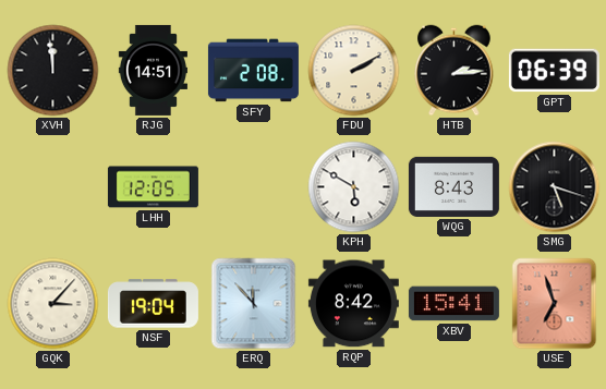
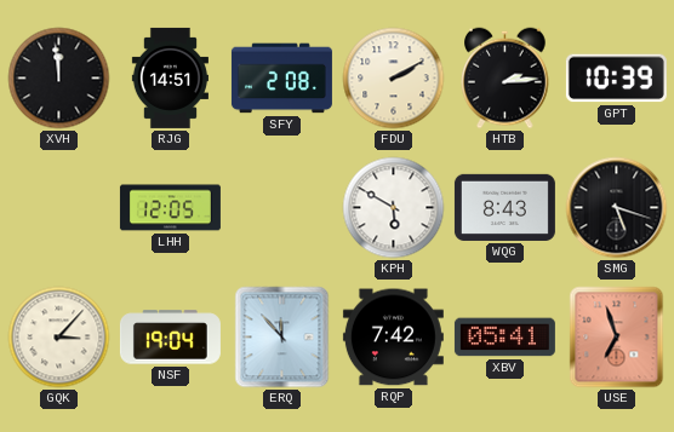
GPT: 06:39 -> 10:39
RQP: 8:42 -> 7:42
XBV: 15:41 -> 05:41
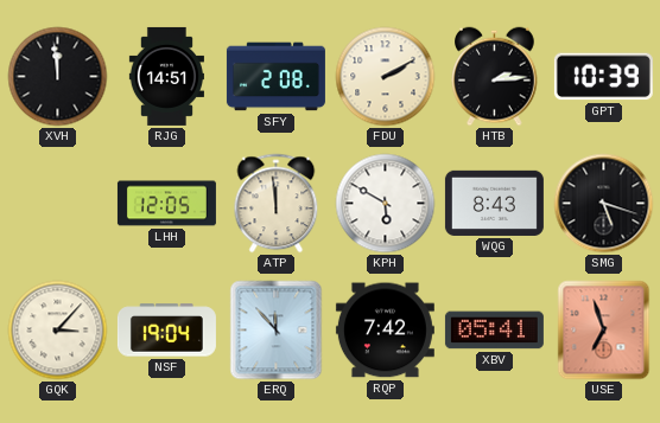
ATP: none -> 11:59
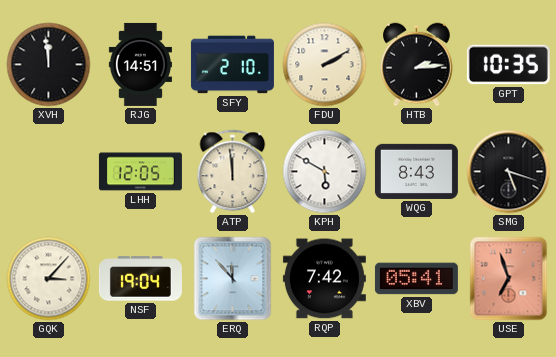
SFY: 2:08 -> 2:10
GPT: 10:39 -> 10:35
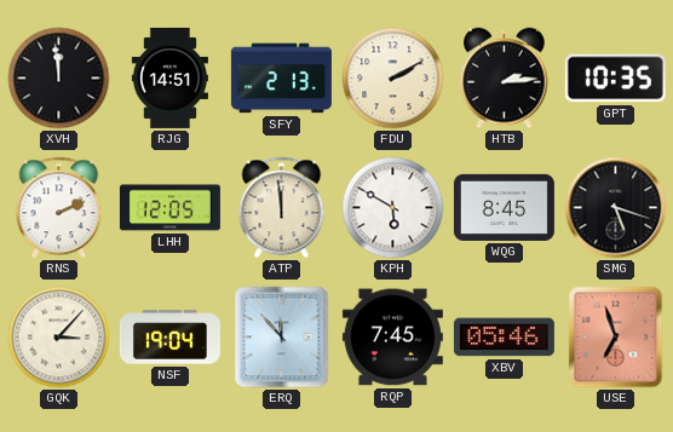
SFY: 2:10 -> 2:13
RNS: none -> 2:11
WQG: 8:43 -> 8:45
RQP: 7:42 -> 7:45
XBV: 05:41 -> 05:46
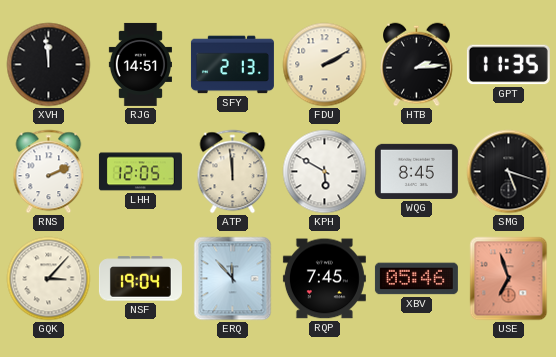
GPT: 10:35 -> 11:35
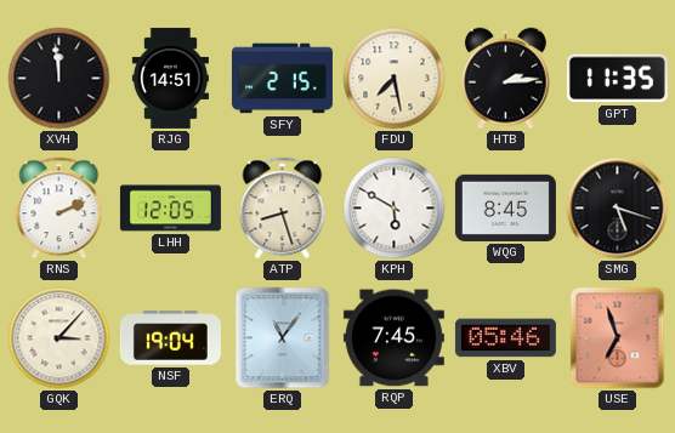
SFY: 2:13 -> 2:15
FDU: 2:10 -> 7:28
ATP: 11:59 -> 8:27
ERQ: 11:53 -> 11:06
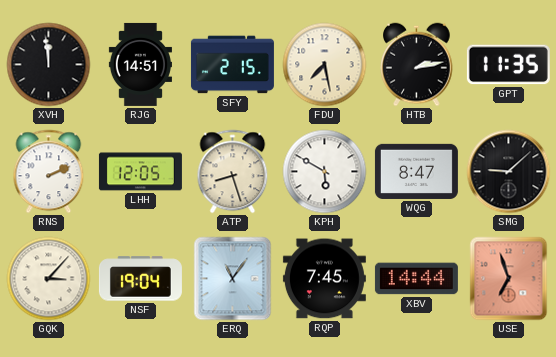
HTB: 2:14 -> 2:13
WQG: 8:45 -> 8:47
SMG: 5:18 -> 9:08
XBV: 05:46 -> 14:44
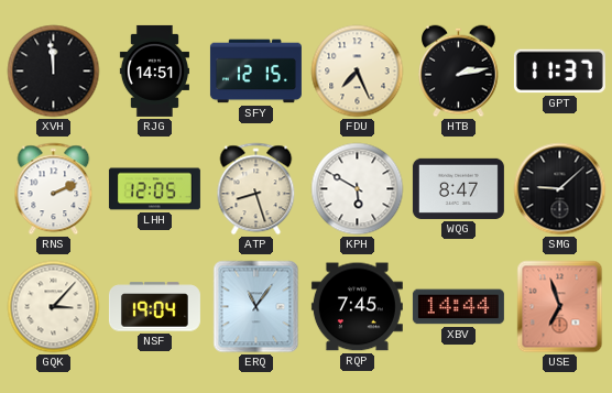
SFY: 2:15 -> 12:15
FDU: 7:28 -> 7:26
GPT: 11:35 -> 11:37
